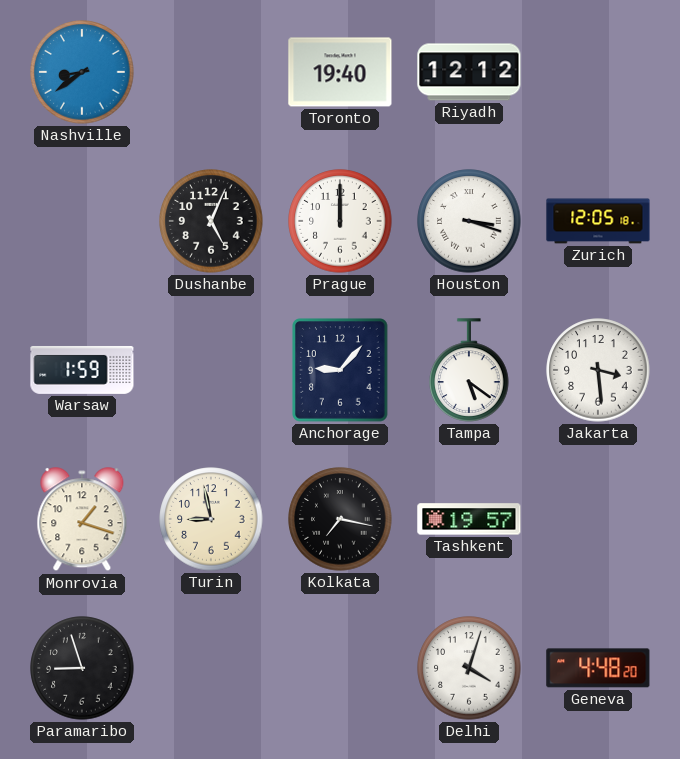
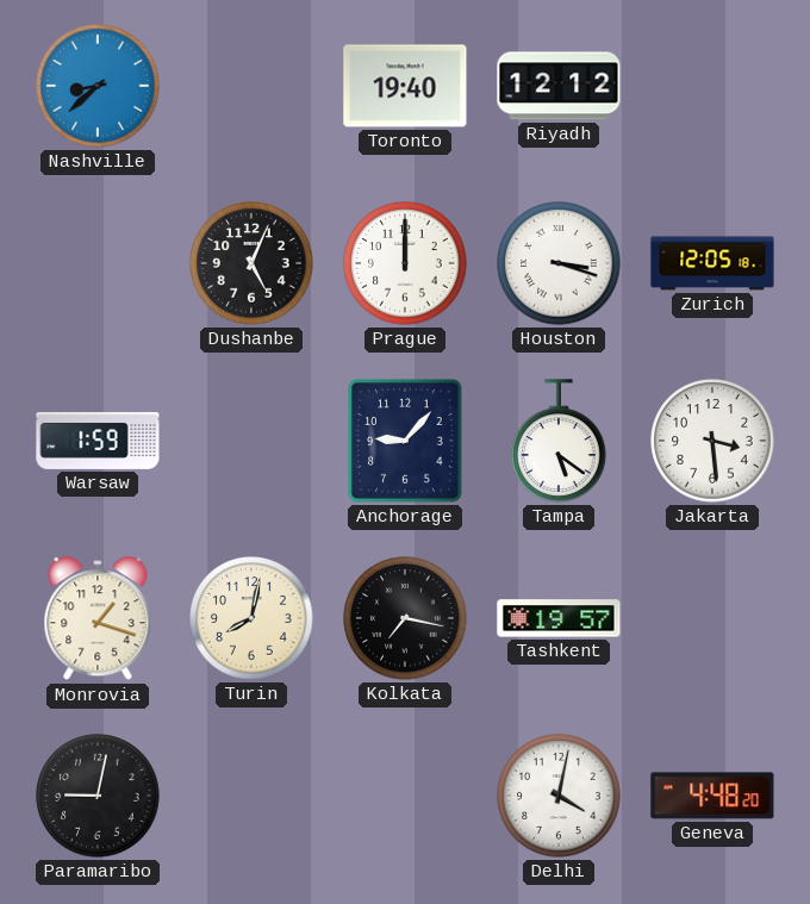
Nashville: 8:39 -> 8:38
Turin: 8:58 -> 8:02
Paramaribo: 8:57 -> 9:02
Delhi: 4:03 -> 4:02
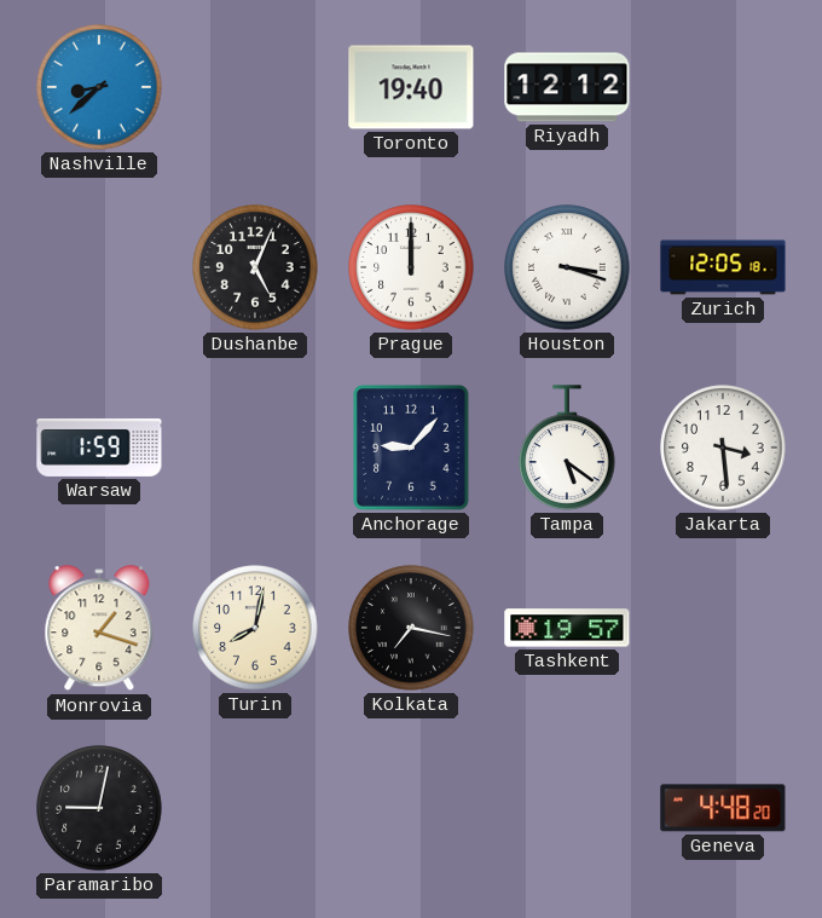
Delhi: 4:02 -> none
